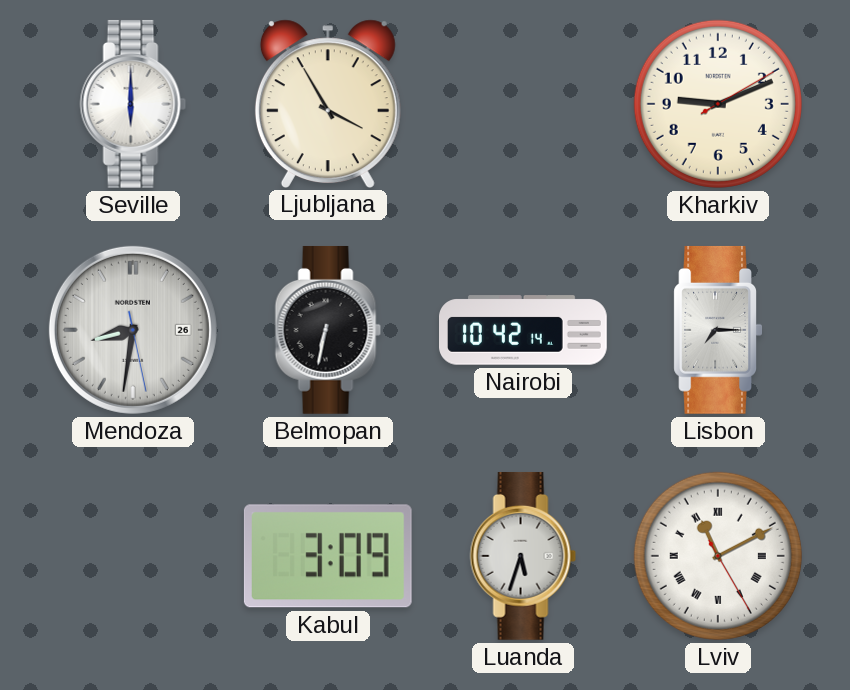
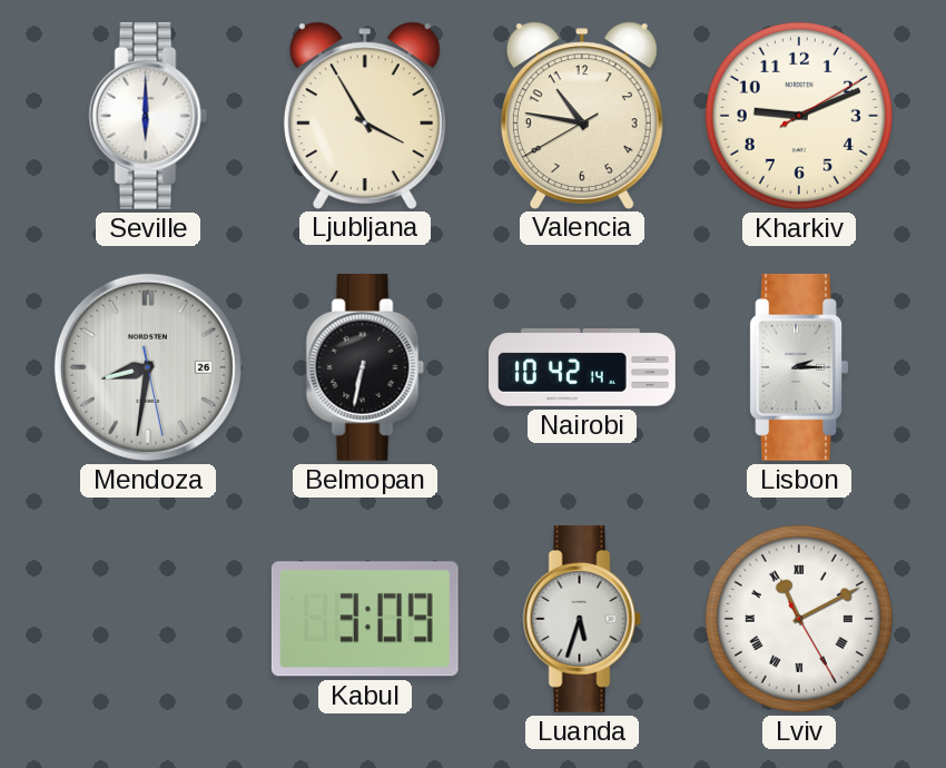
Valencia: none -> 10:46
Lisbon: 7:15 -> 2:15
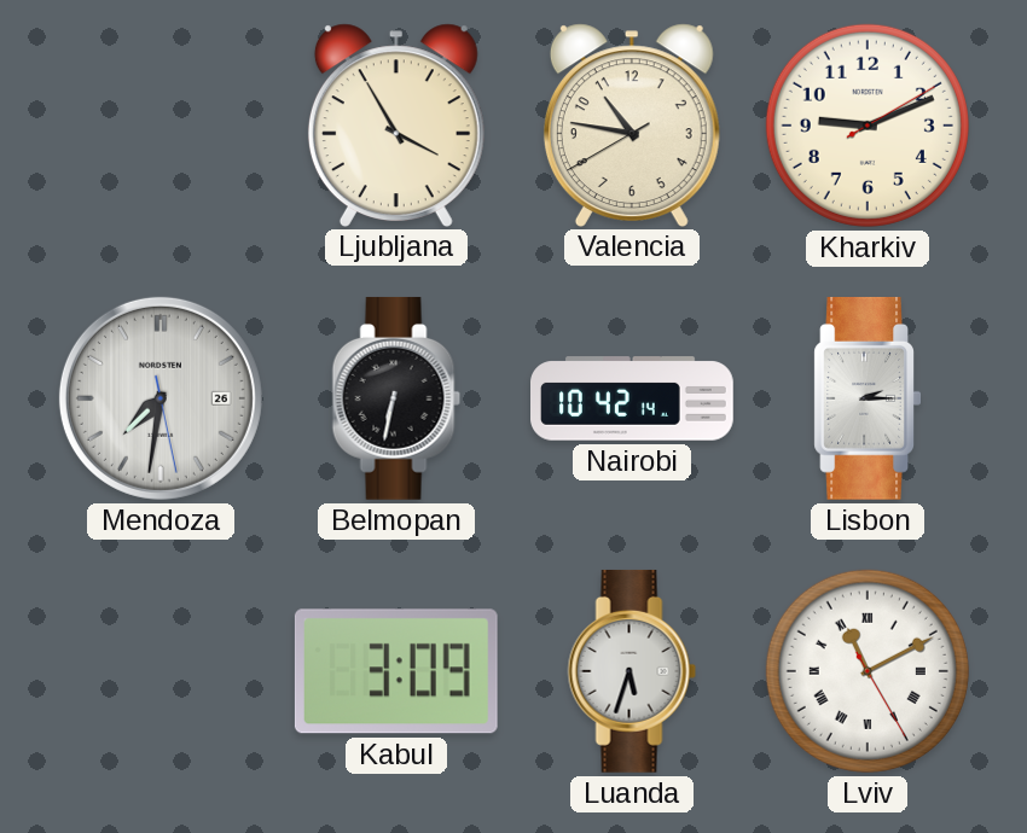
Seville: 6:00 -> none
Mendoza: 8:31 -> 7:31
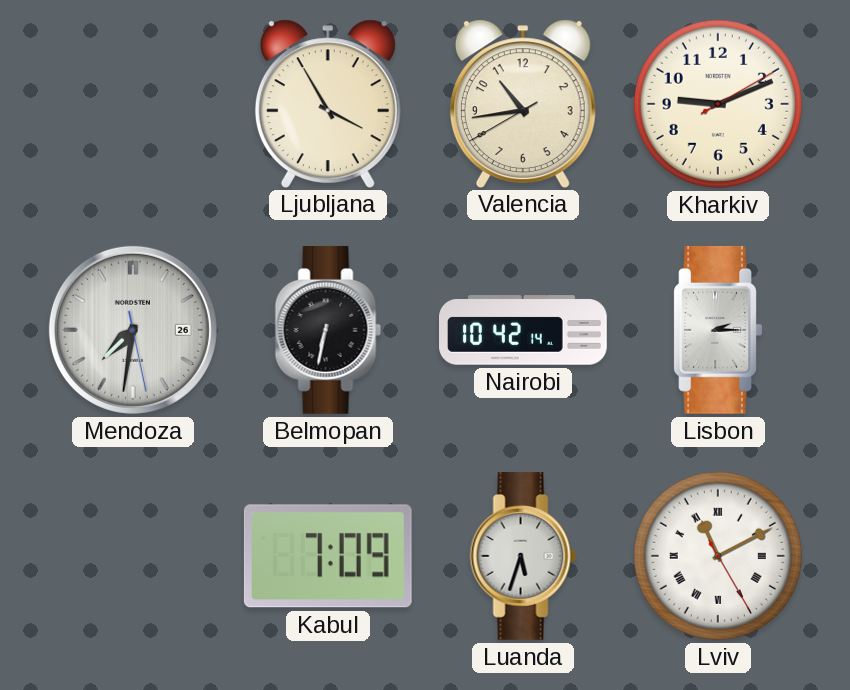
Valencia: 10:46 -> 10:43
Kabul: 3:09 -> 7:09
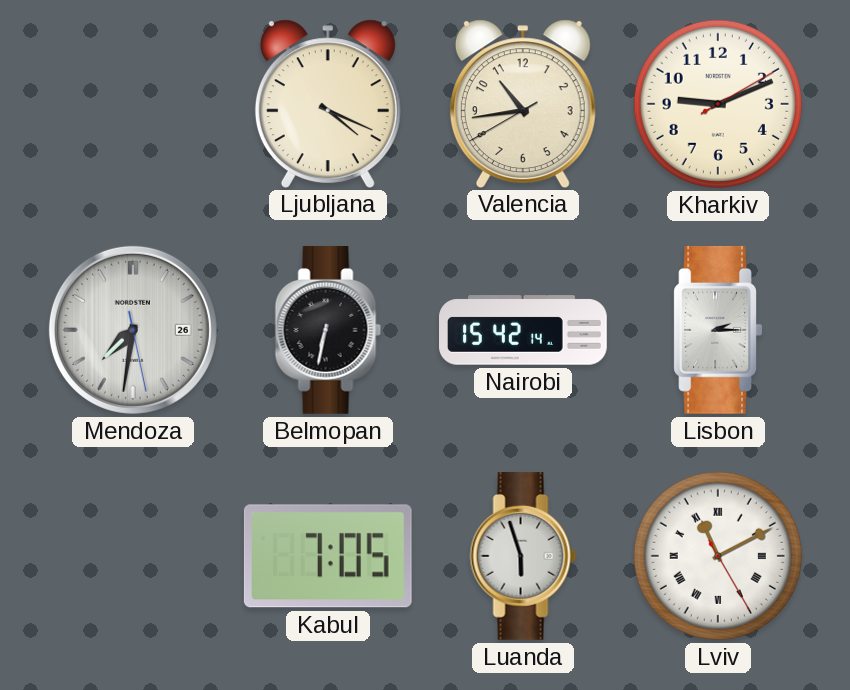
Ljubljana: 3:55 -> 4:19
Nairobi: 10:42 -> 15:42
Kabul: 7:09 -> 7:05
Luanda: 5:33 -> 5:57
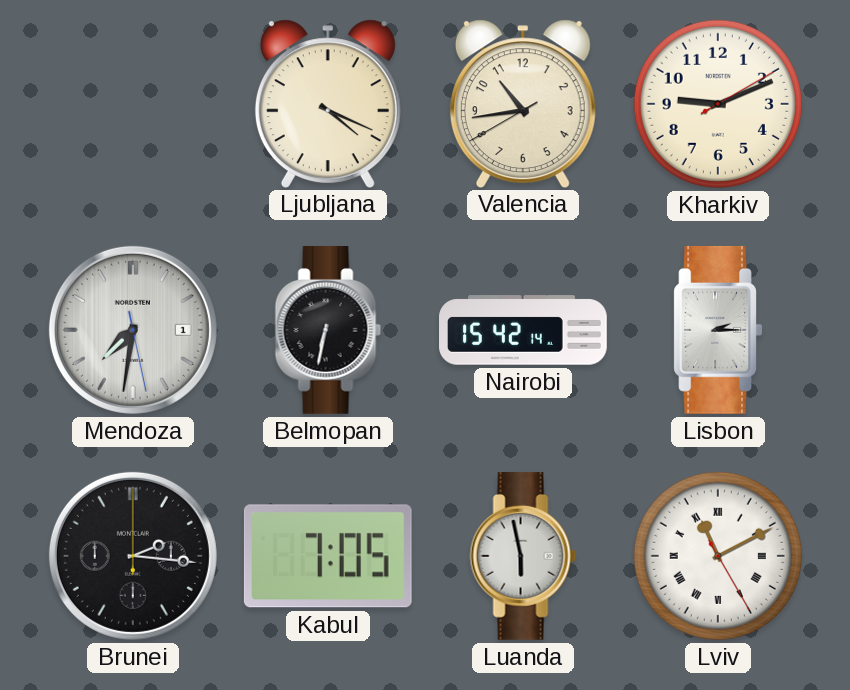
Mendoza date: 26 -> 1
Brunei: none -> 2:16
Luanda: 5:57 -> 5:58
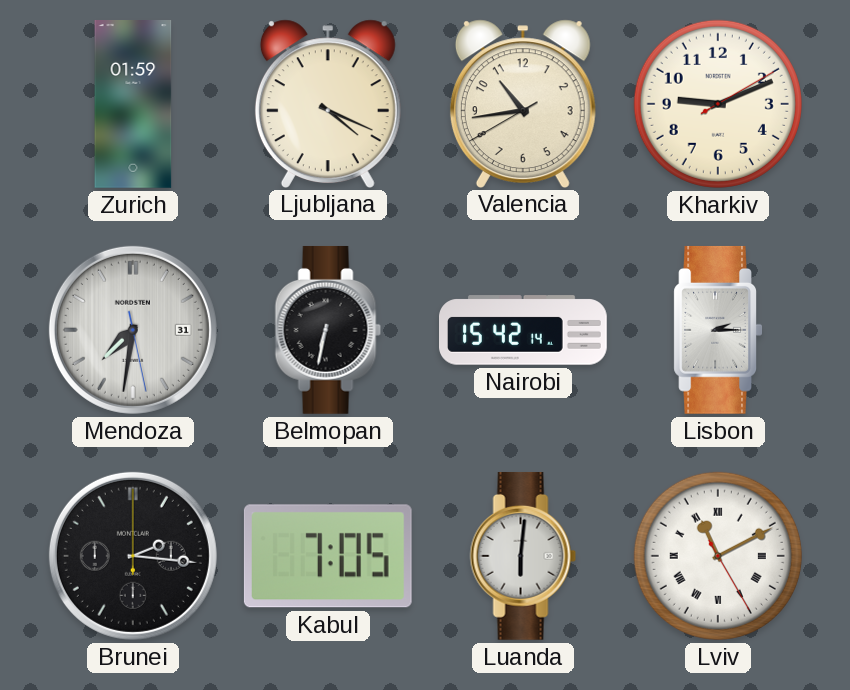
Zurich: none -> 01:59
Mendoza date: 1 -> 31
Luanda: 5:58 -> 6:01
